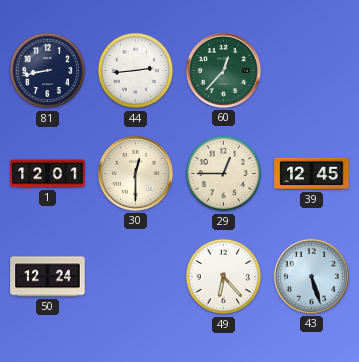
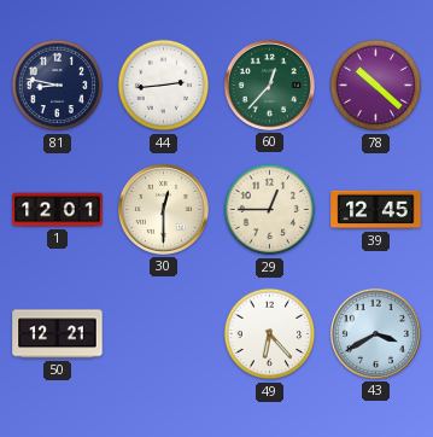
81: 8:43 -> 8:47
78: none -> 10:22
50: 12:24 -> 12:21
43: 5:27 -> 3:40
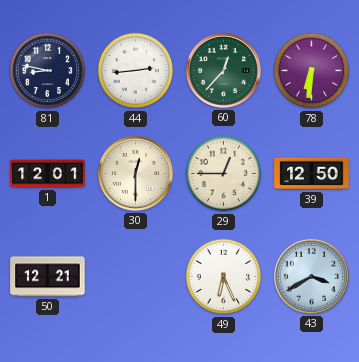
78: 10:22 -> 6:31
39: 12:45 -> 12:50
49: 6:23 -> 6:26
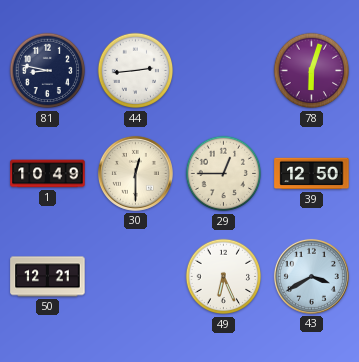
60: 12:37 -> none
78: 6:31 -> 6:03
1: 12:01 -> 10:49
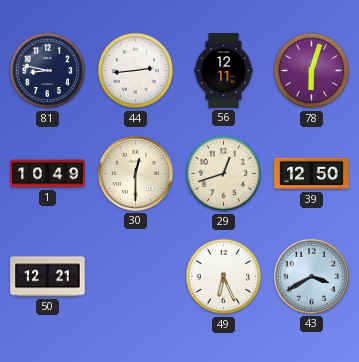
56: none -> 12:11
29: 12:45 -> 12:42
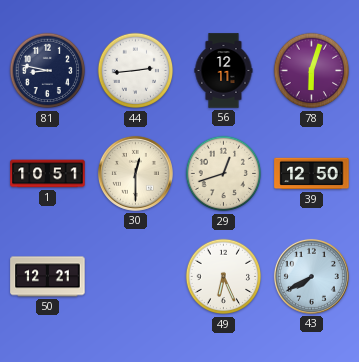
1: 10:49 -> 10:51
43: 3:40 -> 7:40
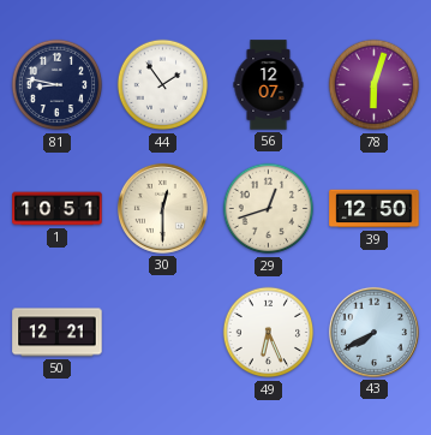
44: 2:44 -> 1:54
56: 12:11 -> 12:07
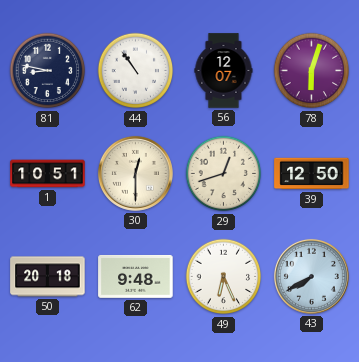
44: 1:54 -> 10:54
50: 12:21 -> 20:18
62: none -> 9:48
